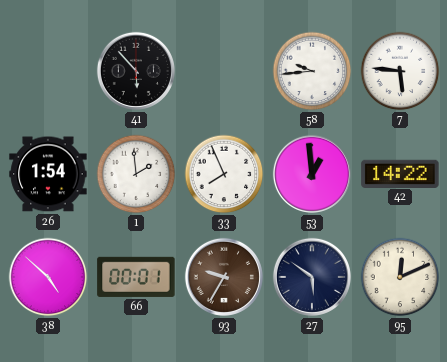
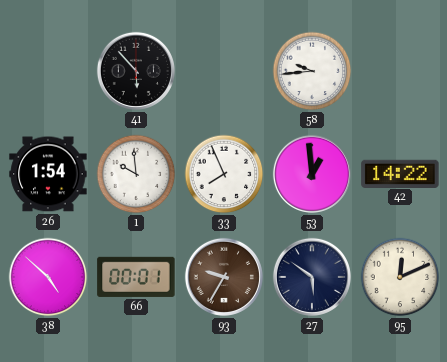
7: 5:46 -> none
1: 1:59 -> 9:59
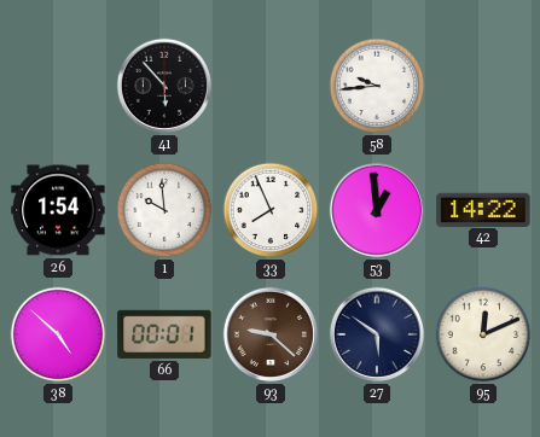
93: 9:35 -> 9:22
